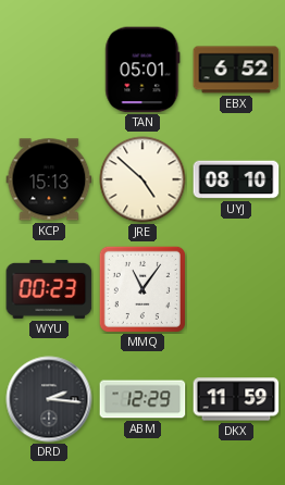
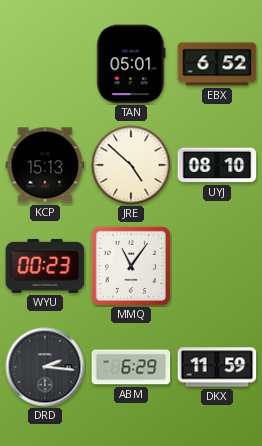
ABM: 12:29 -> 6:29
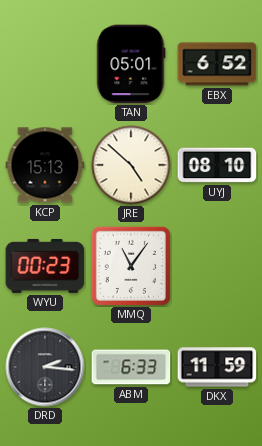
ABM: 6:29 -> 6:33
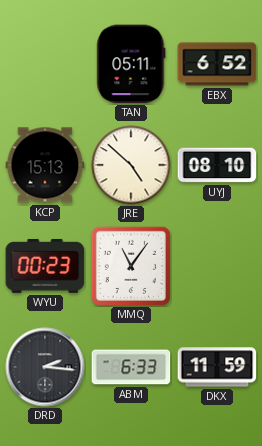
TAN: 05:01 -> 05:11
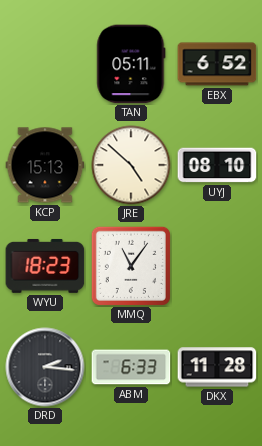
WYU: 00:23 -> 18:23
DKX: 11:59 -> 11:28
